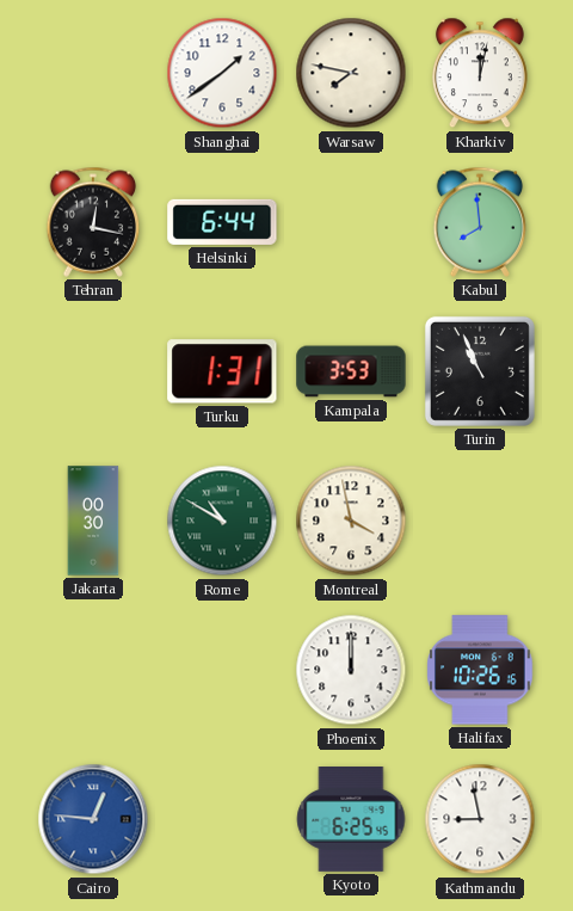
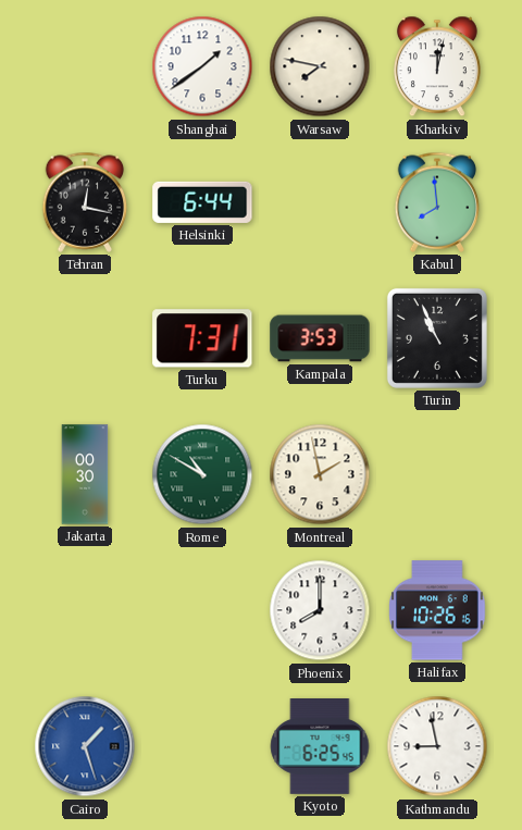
Turku: 1:31 -> 7:31
Montreal: 3:58 -> 1:58
Phoenix: 12:00 -> 8:00
Cairo: 12:46 -> 1:27
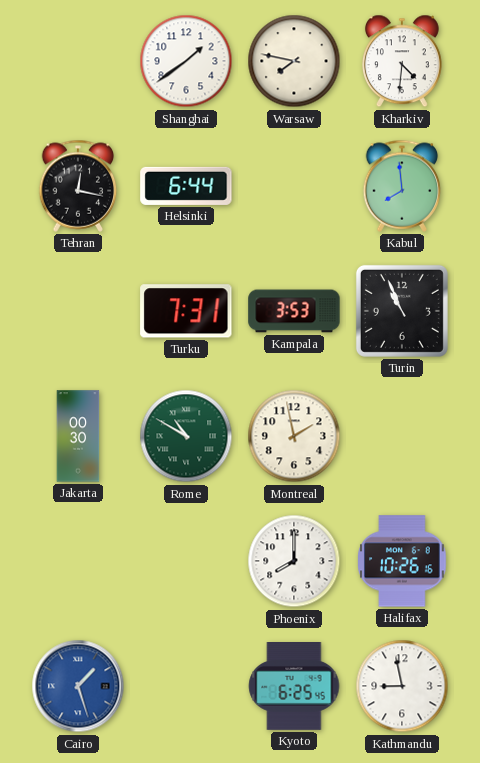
Kharkiv: 12:02 -> 4:31
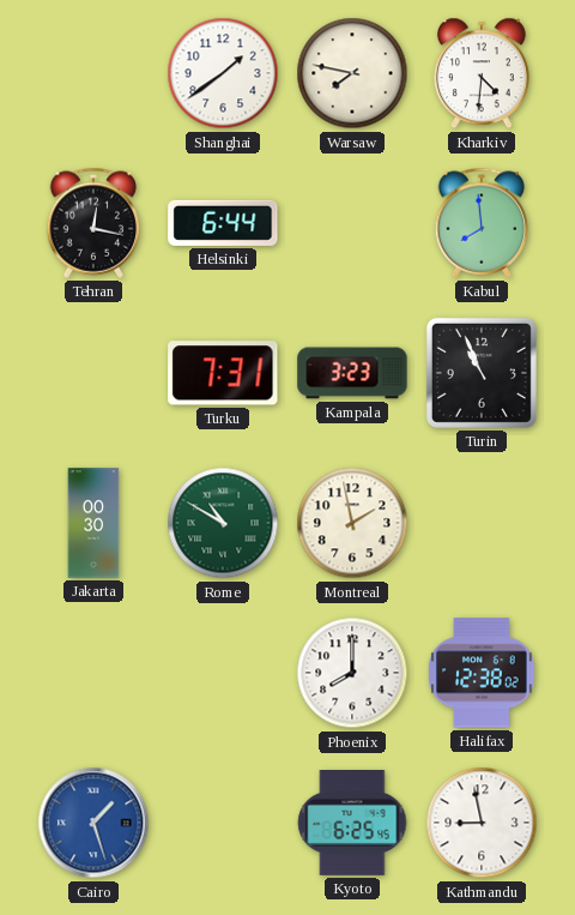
Kampala: 3:53 -> 3:23
Halifax: 10:26 -> 12:38
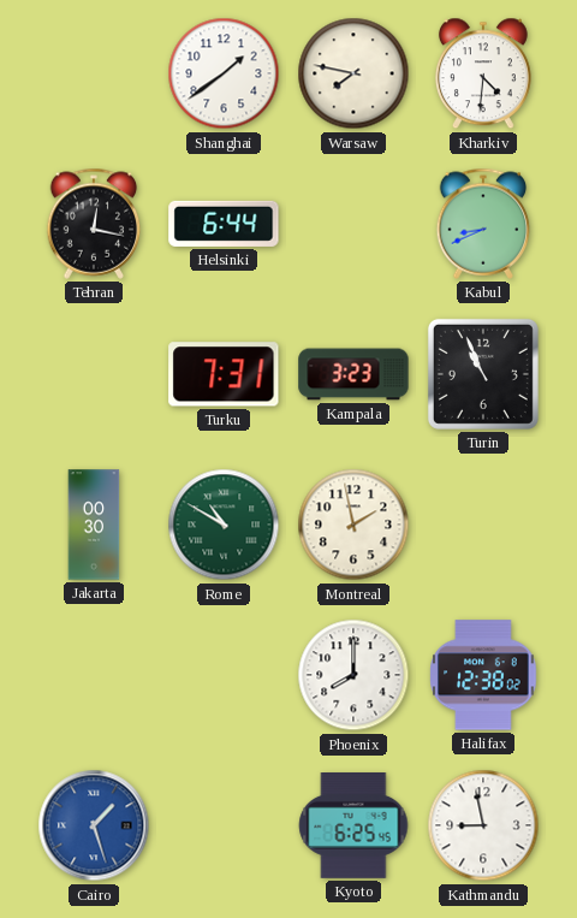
Kabul: 7:59 -> 8:41
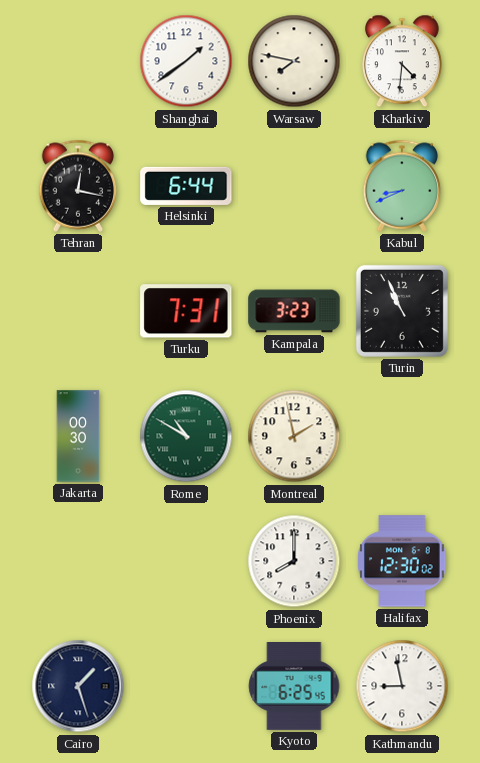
Halifax: 12:38 -> 12:30
Cairo dial: blue -> navy
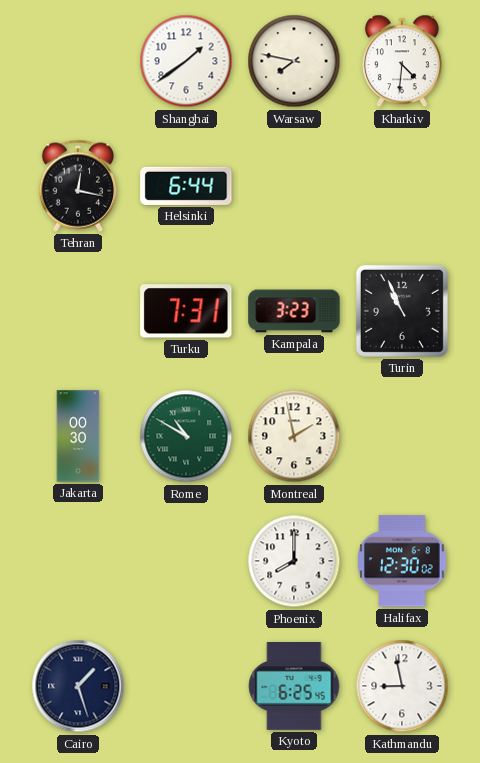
Kabul: 8:41 -> none
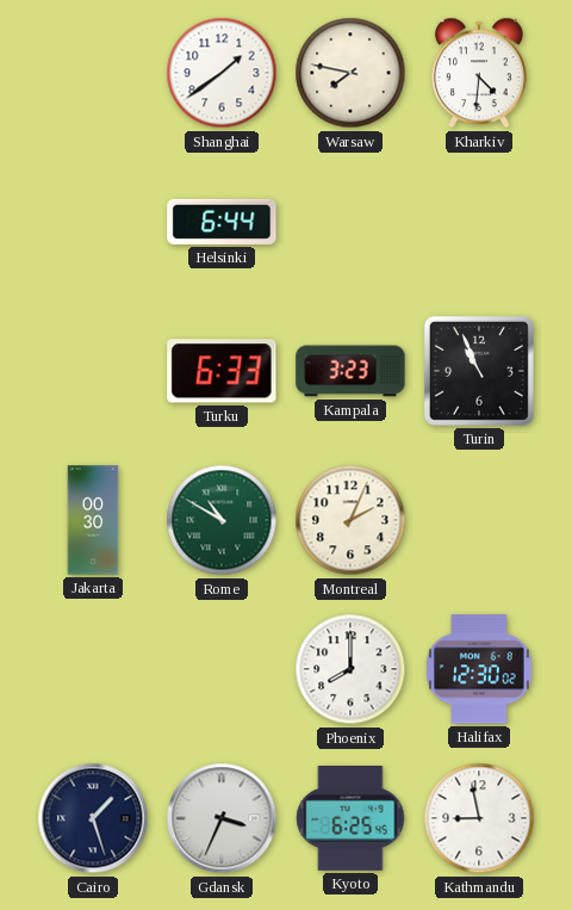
Tehran: 12:17 -> none
Turku: 7:31 -> 6:33
Montreal: 1:58 -> 2:04
Gdansk: none -> 3:34
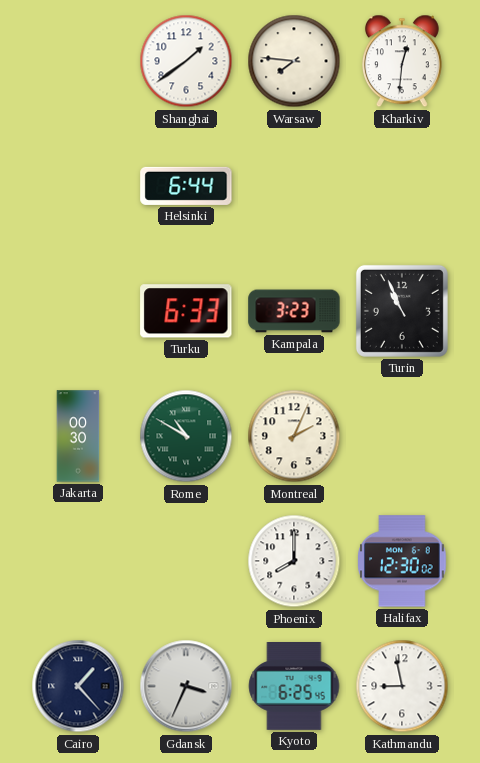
Warsaw: 7:47 -> 7:46
Kharkiv: 4:31 -> 12:31
Cairo: 1:27 -> 1:23
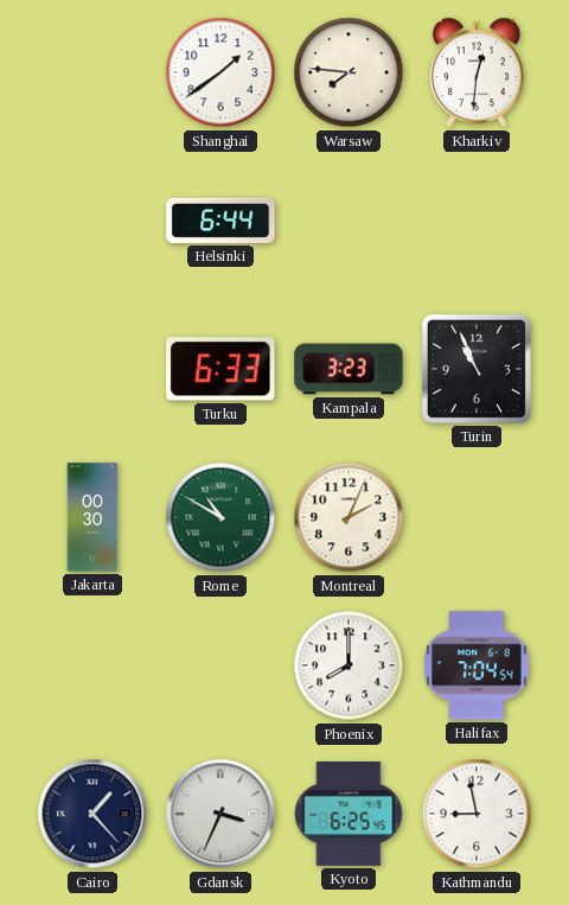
Halifax: 12:30 -> 7:04
